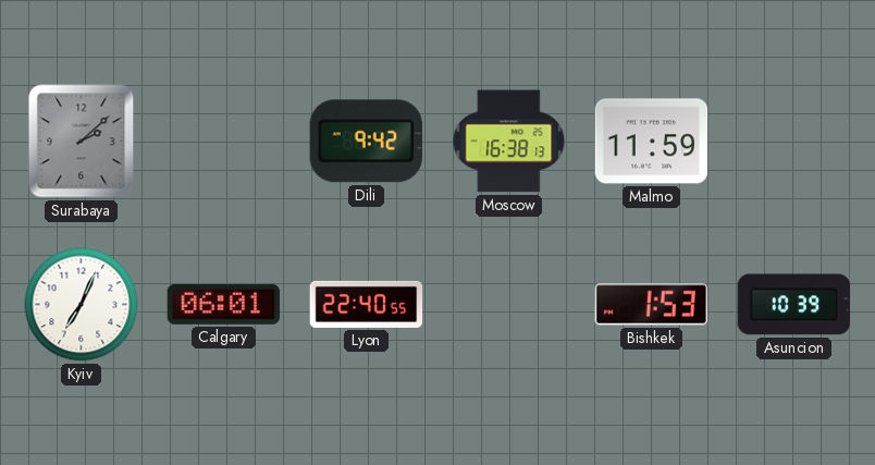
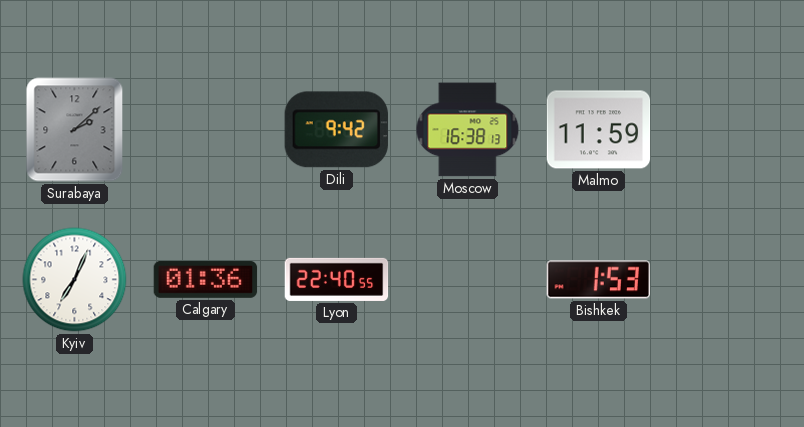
Calgary: 06:01 -> 01:36
Asuncion: 10:39 -> none
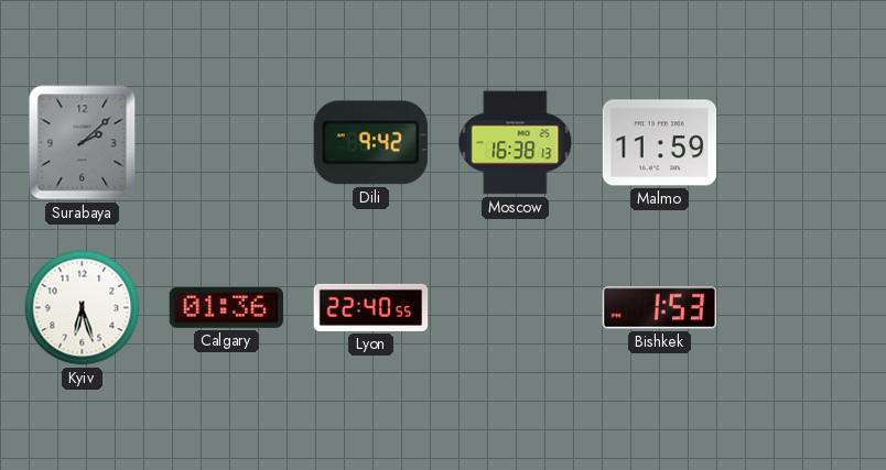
Kyiv: 7:04 -> 6:27
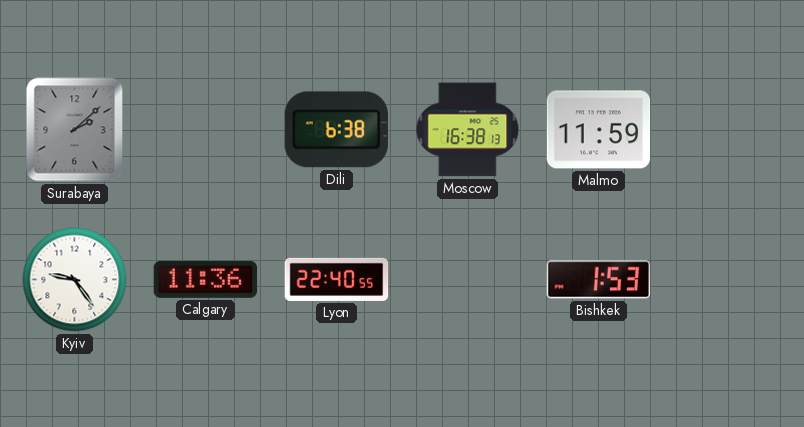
Dili: 9:42 -> 6:38
Kyiv: 6:27 -> 9:24
Calgary: 01:36 -> 11:36
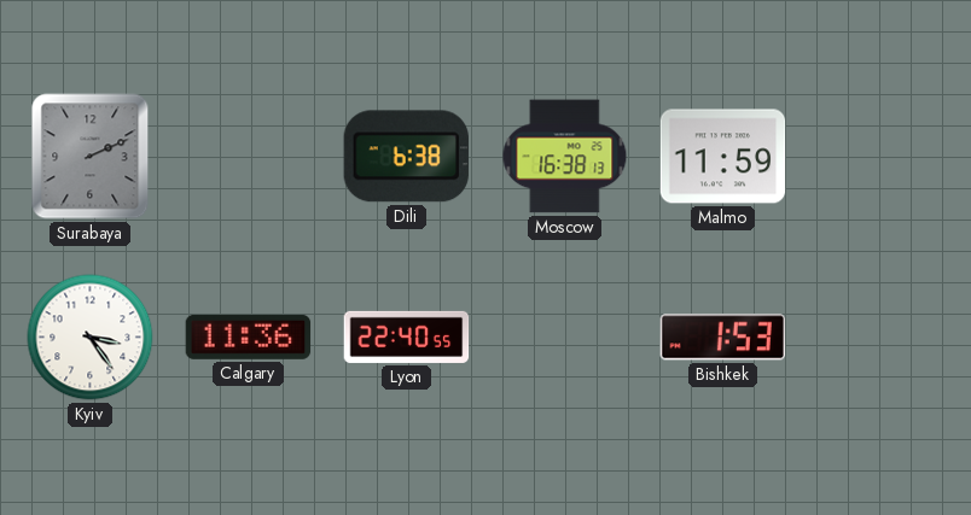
Surabaya: 2:08 -> 2:11
Kyiv: 9:24 -> 3:24
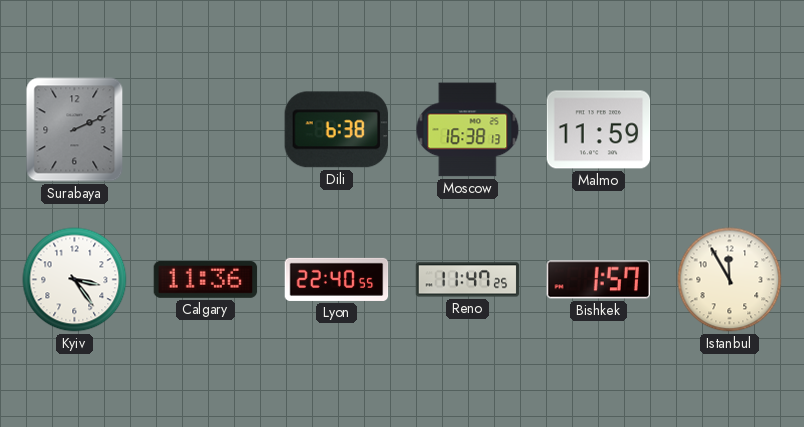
Reno: none -> 11:47
Bishkek: 1:53 -> 1:57
Istanbul: none -> 11:55
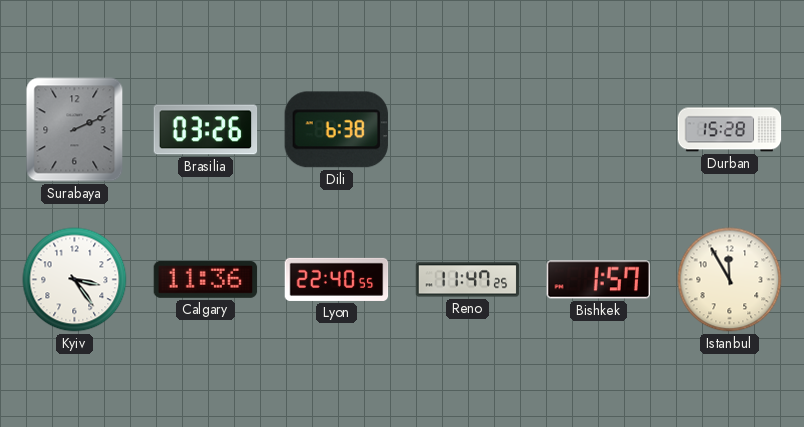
Brasilia: none -> 03:26
Moscow: 16:38 -> none
Malmo: 11:59 -> none
Durban: none -> 15:28
